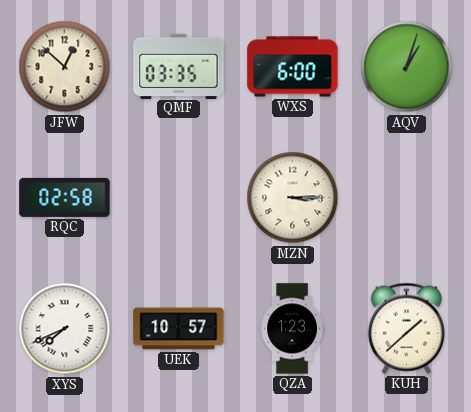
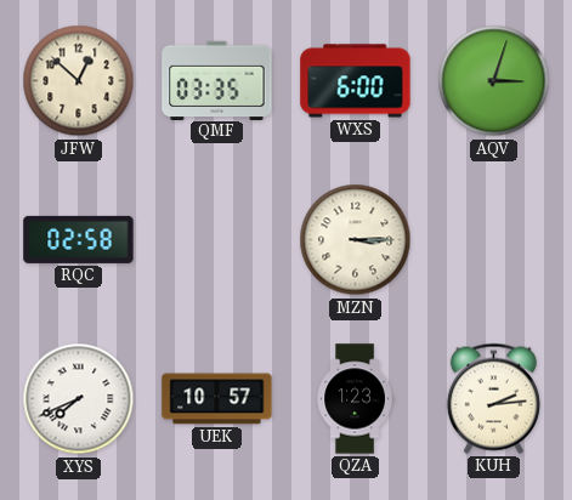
AQV: 1:03 -> 3:03
KUH: 1:38 -> 2:14
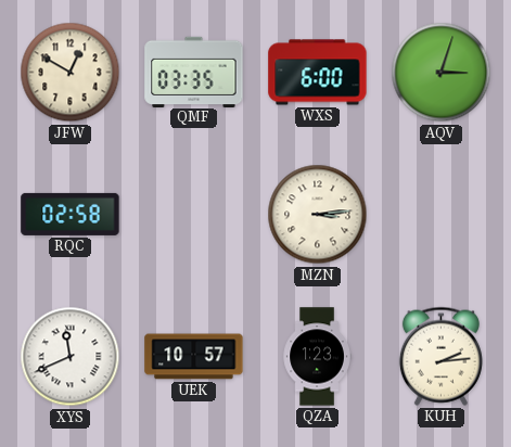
JFW: 12:52 -> 12:50
MZN: 3:15 -> 3:14
XYS: 7:41 -> 11:41
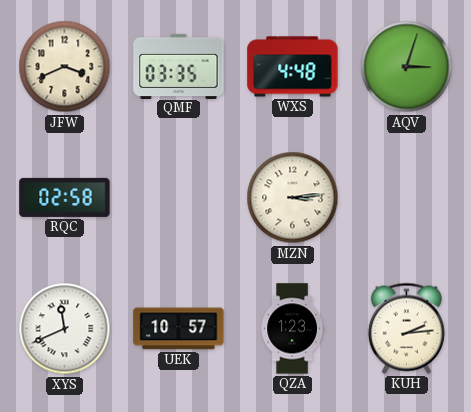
JFW: 12:50 -> 3:41
WXS: 6:00 -> 4:48
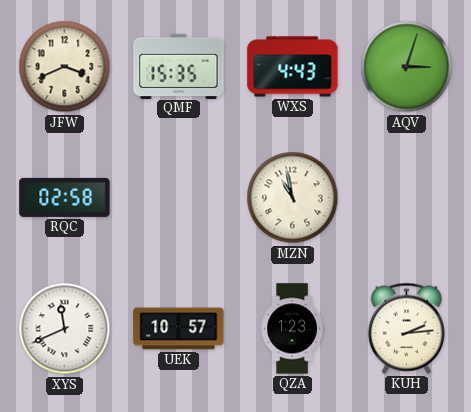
QMF: 03:35 -> 15:35
WXS: 4:48 -> 4:43
MZN: 3:14 -> 10:58
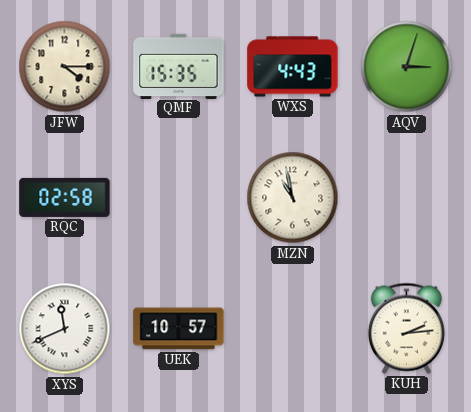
JFW: 3:41 -> 4:15
QZA: 1:23 -> none
